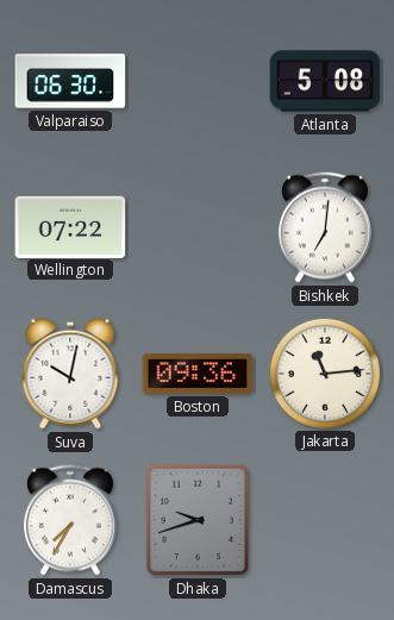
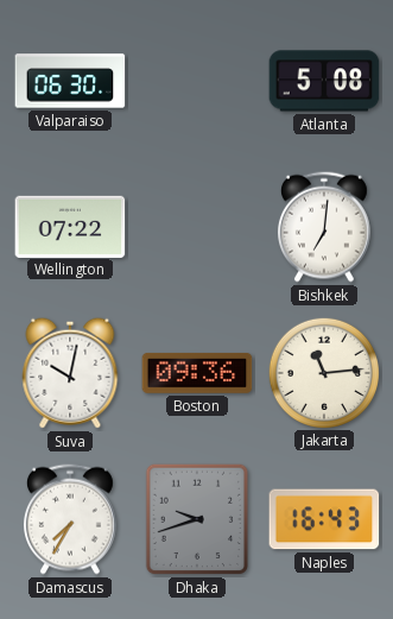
Naples: none -> 16:43
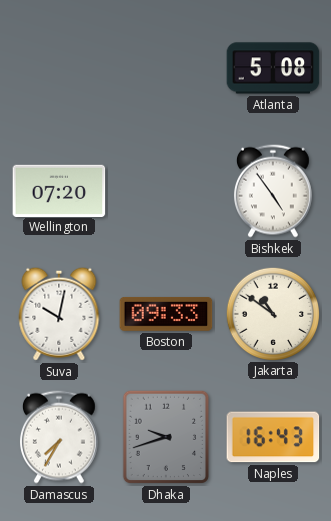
Valparaiso: 06:30 -> none
Wellington: 07:22 -> 07:20
Bishkek: 7:01 -> 4:54
Boston: 09:36 -> 09:33
Jakarta: 11:14 -> 10:51
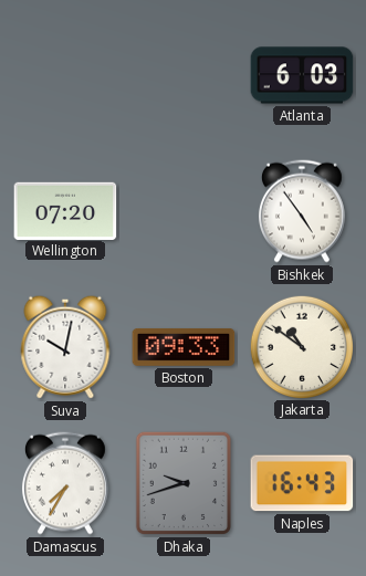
Atlanta: 5:08 -> 6:03
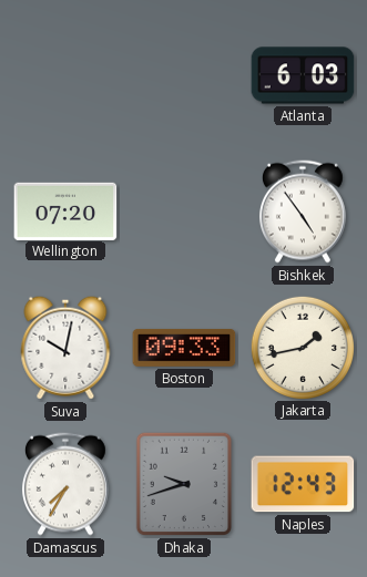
Jakarta: 10:51 -> 1:43
Naples: 16:43 -> 12:43
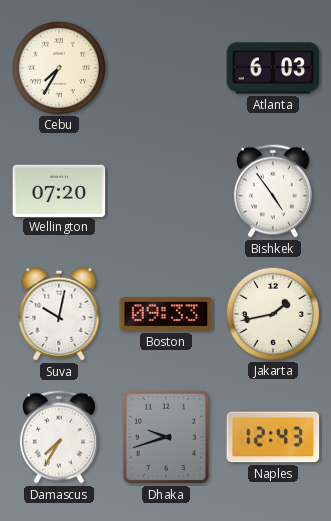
Cebu: none -> 7:35
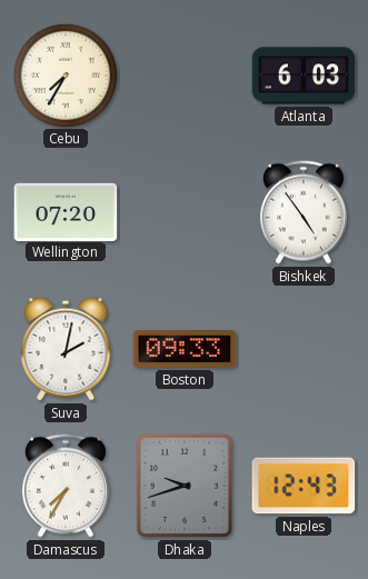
Suva: 10:02 -> 2:02
Jakarta: 1:43 -> none
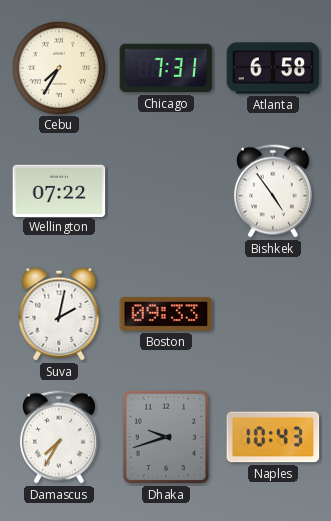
Chicago: none -> 7:31
Atlanta: 6:03 -> 6:58
Wellington: 07:20 -> 07:22
Naples: 12:43 -> 10:43
